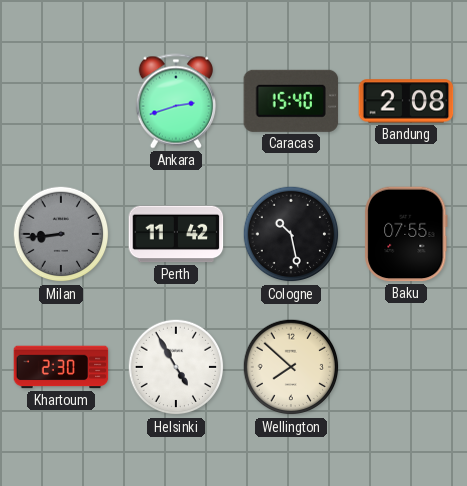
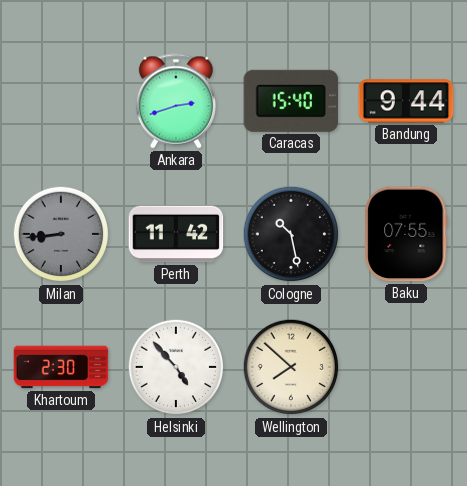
Bandung: 2:08 -> 9:44
Helsinki: 4:55 -> 4:53
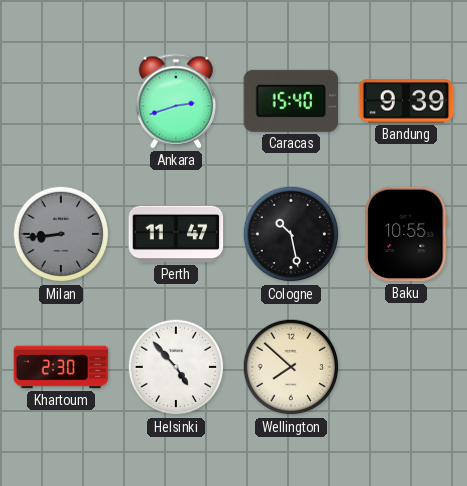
Bandung: 9:44 -> 9:39
Perth: 11:42 -> 11:47
Baku: 07:55 -> 10:55
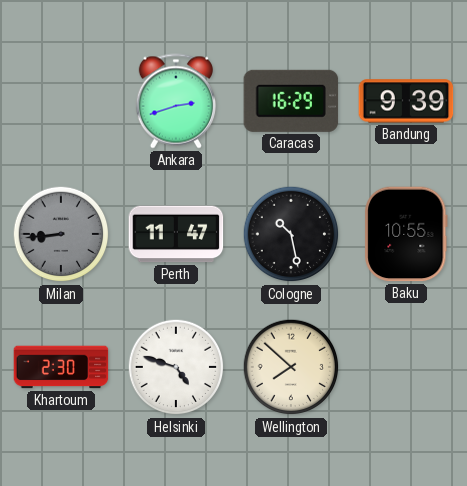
Caracas: 15:40 -> 16:29
Helsinki: 4:53 -> 4:48
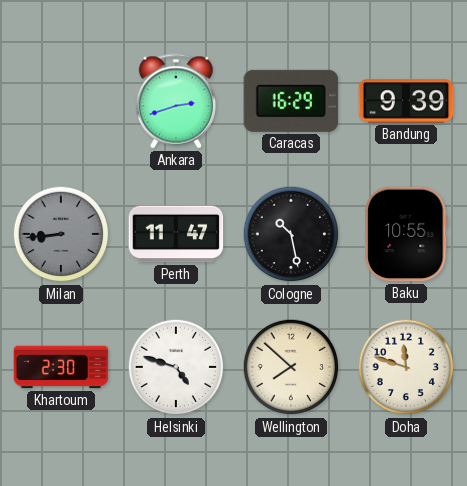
Doha: none -> 11:48
